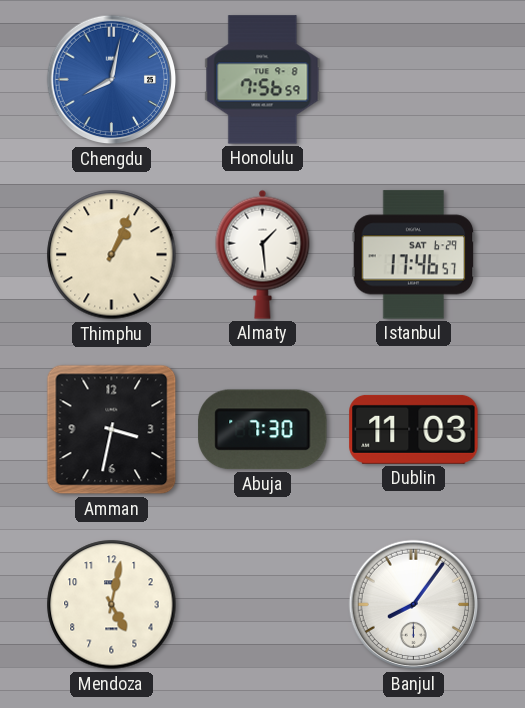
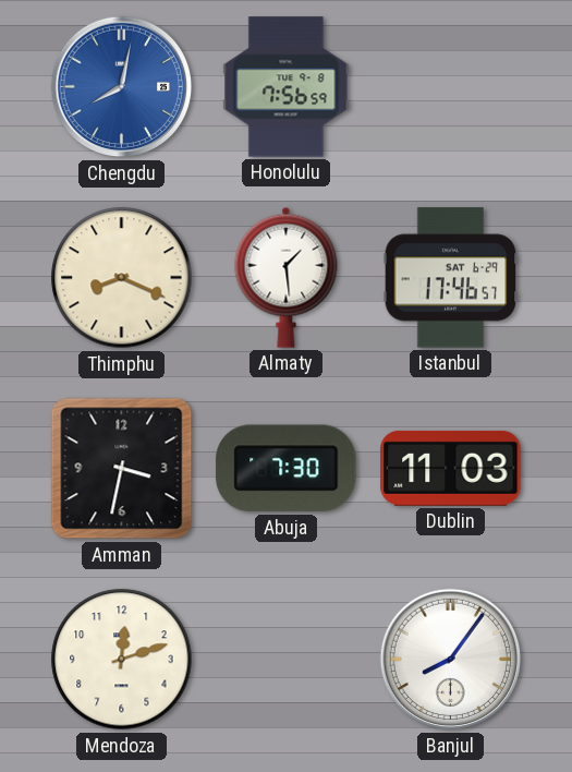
Thimphu: 1:04 -> 8:19
Mendoza: 5:02 -> 12:12
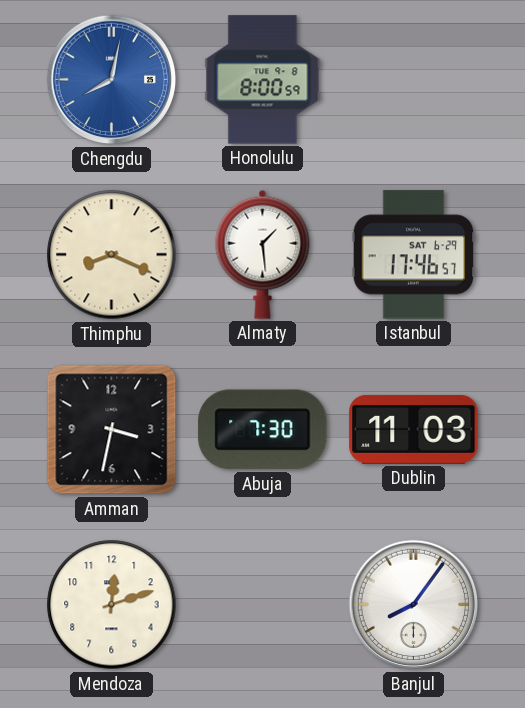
Honolulu: 7:56 -> 8:00
